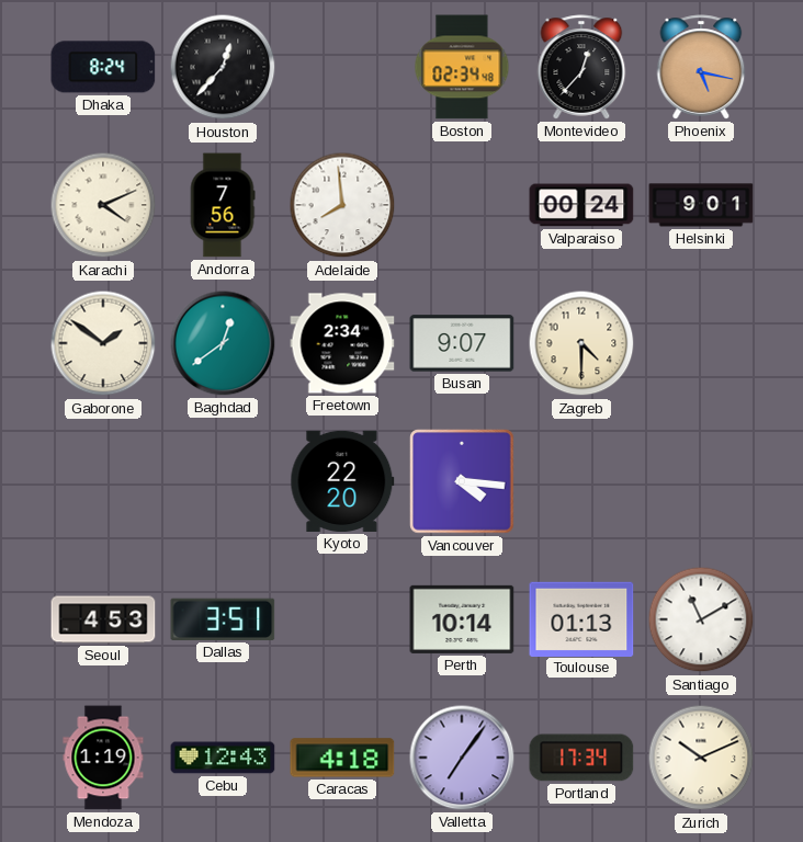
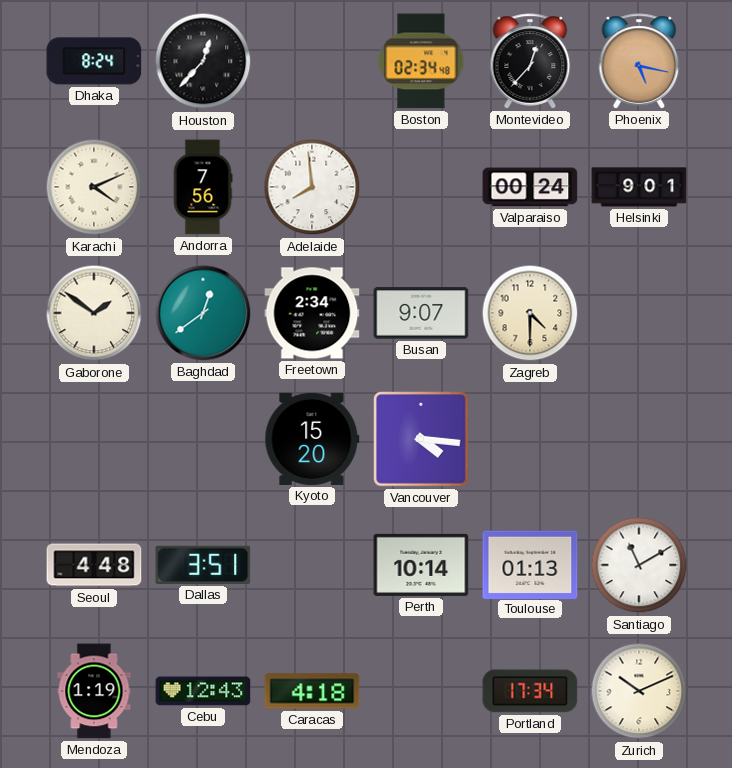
Kyoto: 22:20 -> 15:20
Seoul: 4:53 -> 4:48
Valletta: 7:06 -> none
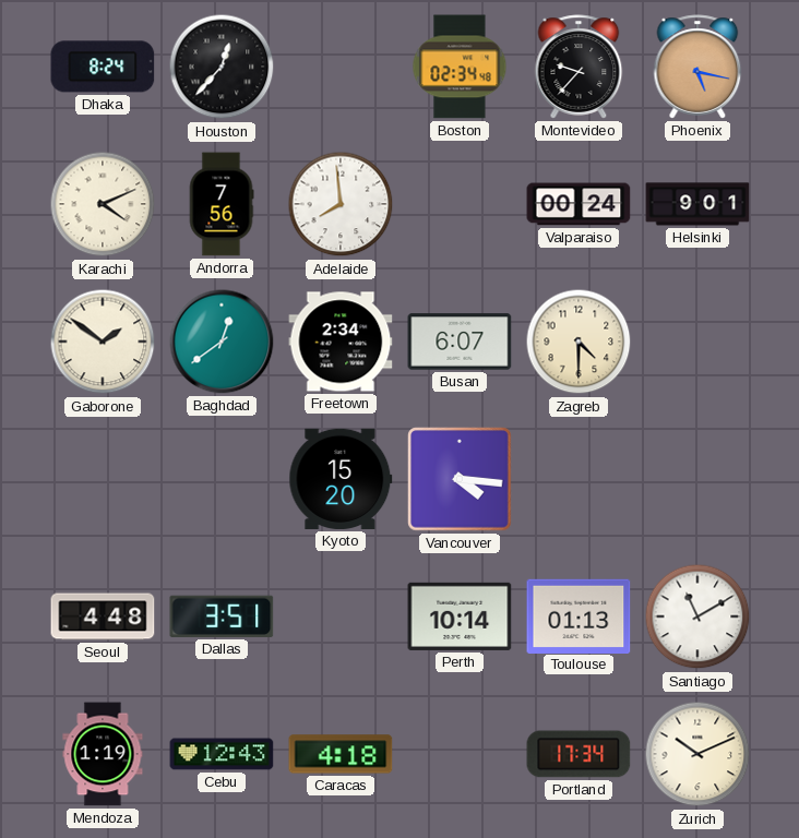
Montevideo: 12:37 -> 9:37
Busan: 9:07 -> 6:07
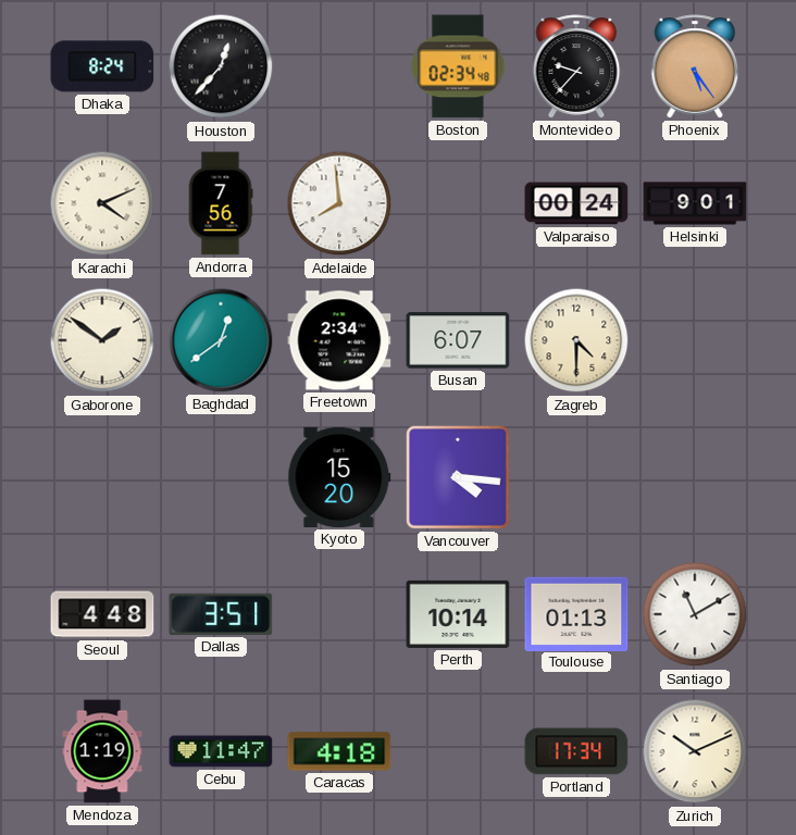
Phoenix: 5:17 -> 5:24
Cebu: 12:43 -> 11:47
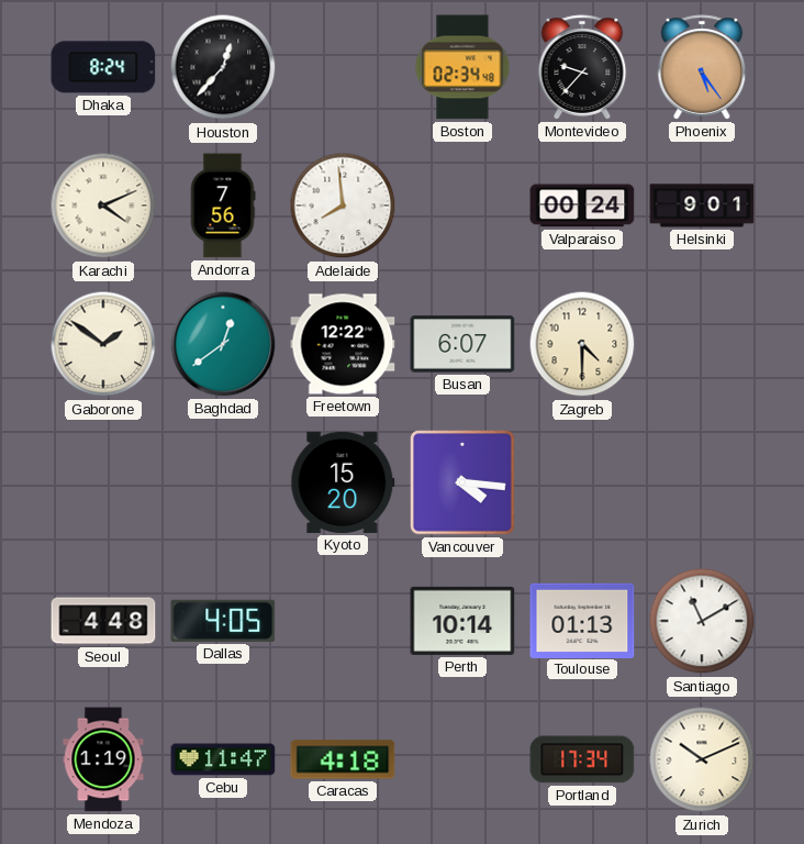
Freetown: 2:34 -> 12:22
Dallas: 3:51 -> 4:05
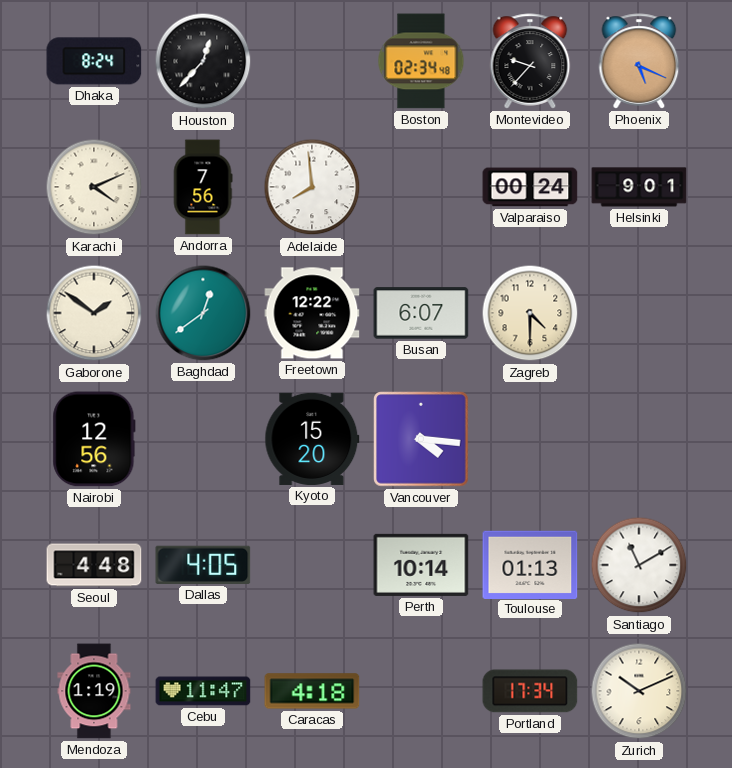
Phoenix: 5:24 -> 5:19
Nairobi: none -> 12:56
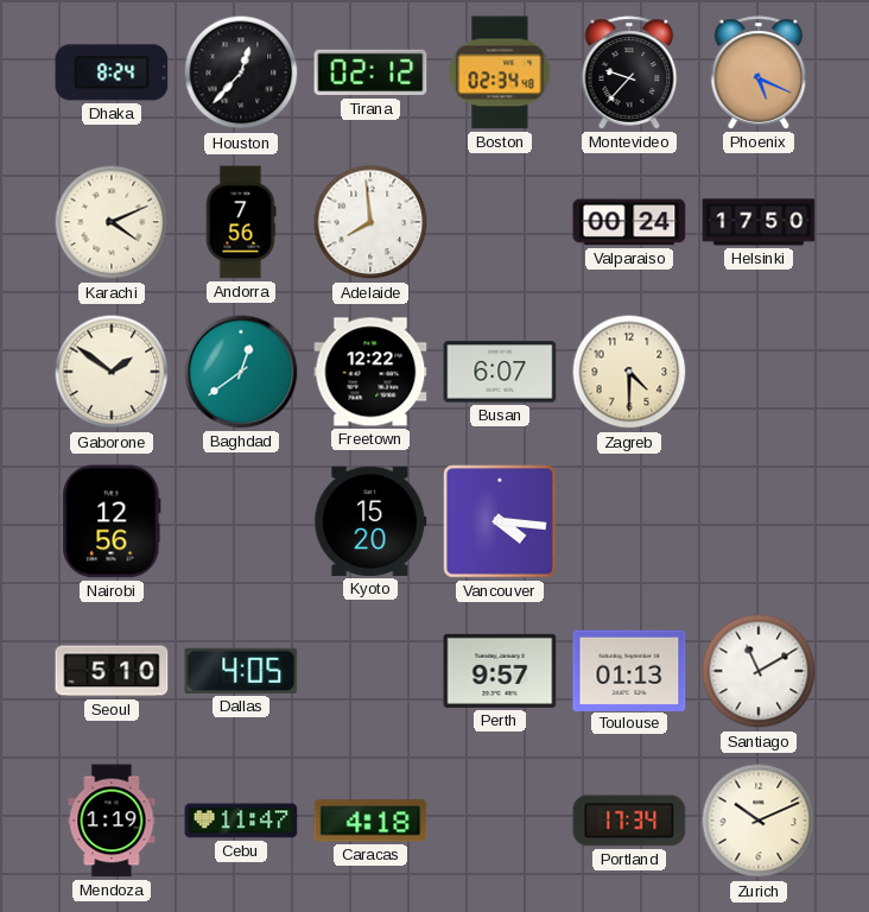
Tirana: none -> 02:12
Helsinki: 9:01 -> 17:50
Seoul: 4:48 -> 5:10
Perth: 10:14 -> 9:57
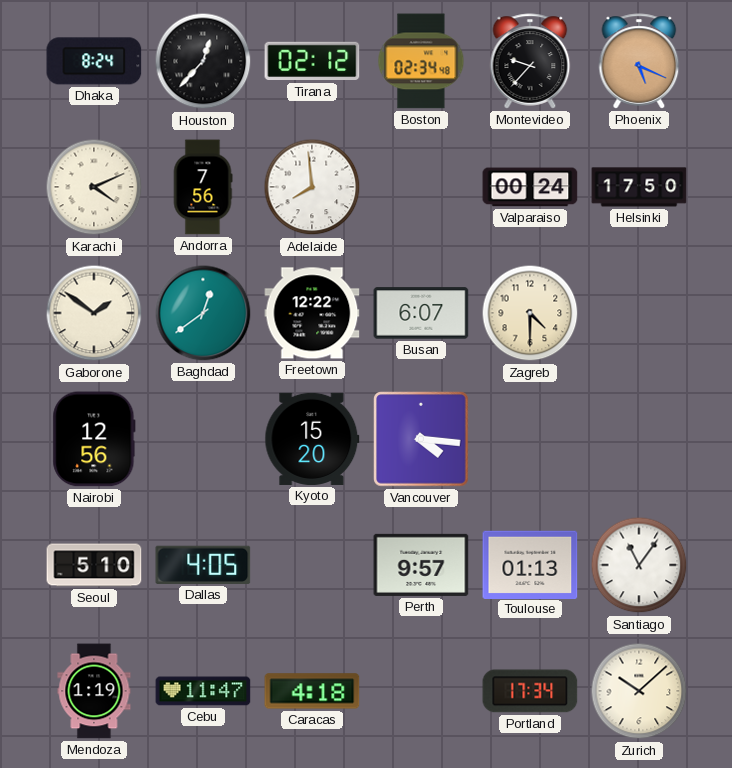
Santiago: 11:10 -> 11:06
Zurich: 10:11 -> 10:08
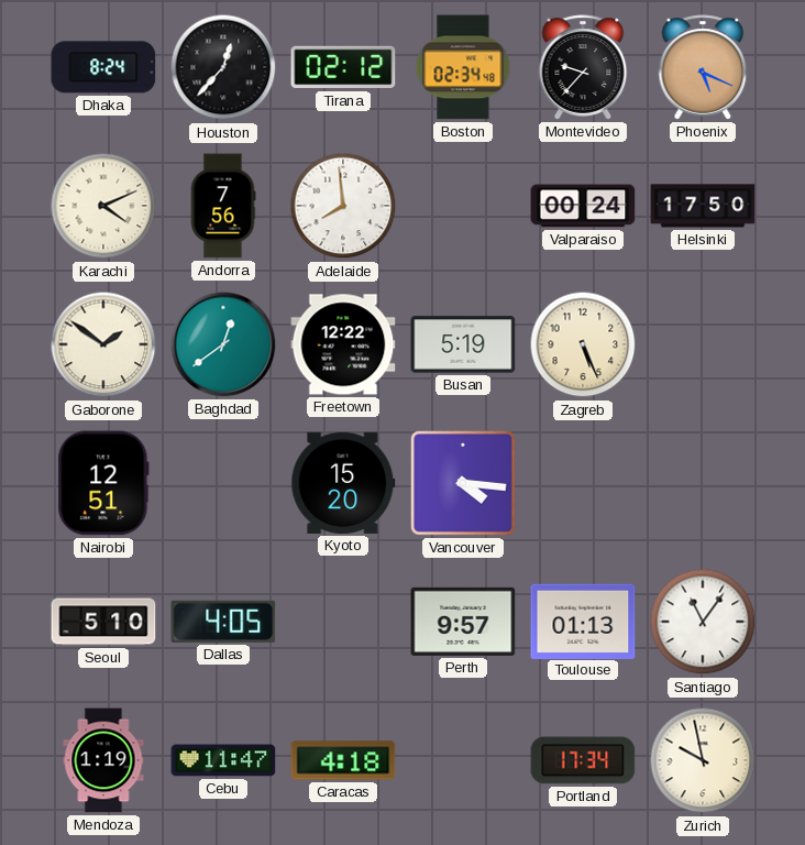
Busan: 6:07 -> 5:19
Zagreb: 4:30 -> 5:26
Nairobi: 12:56 -> 12:51
Zurich: 10:08 -> 9:58
